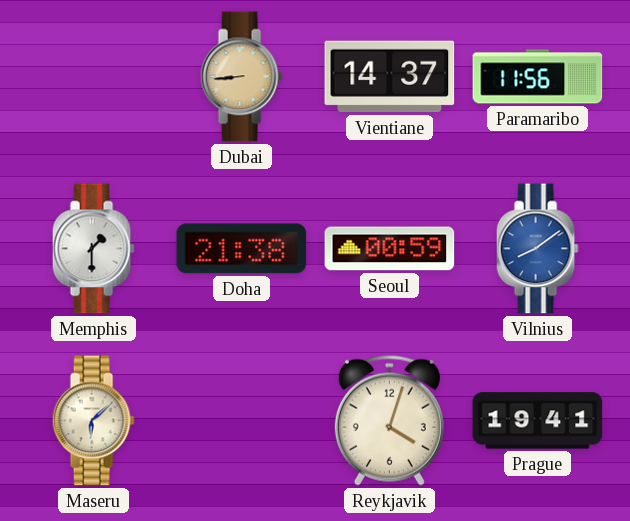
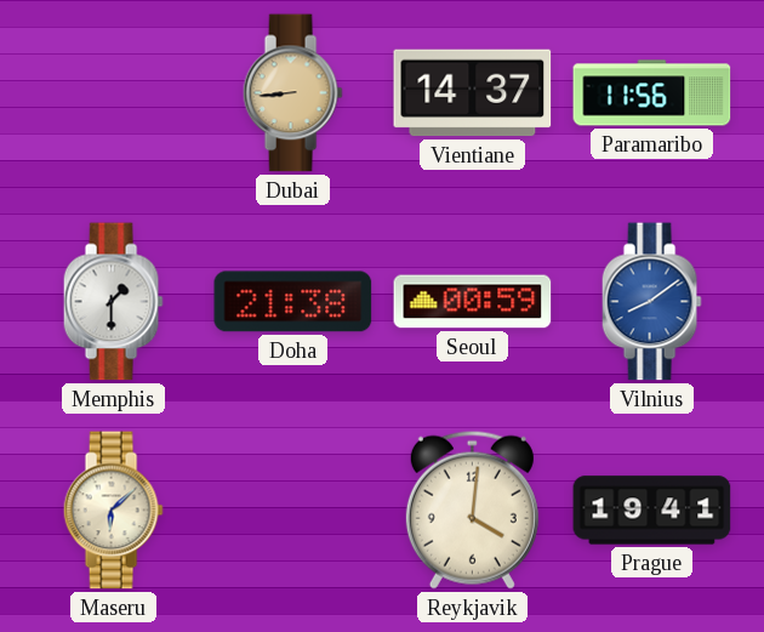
Reykjavik: 4:03 -> 4:01
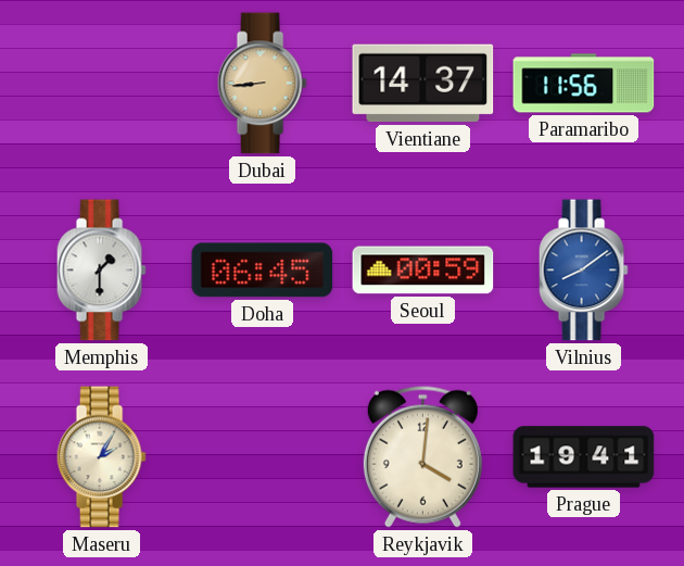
Doha: 21:38 -> 06:45
Maseru: 6:08 -> 2:05
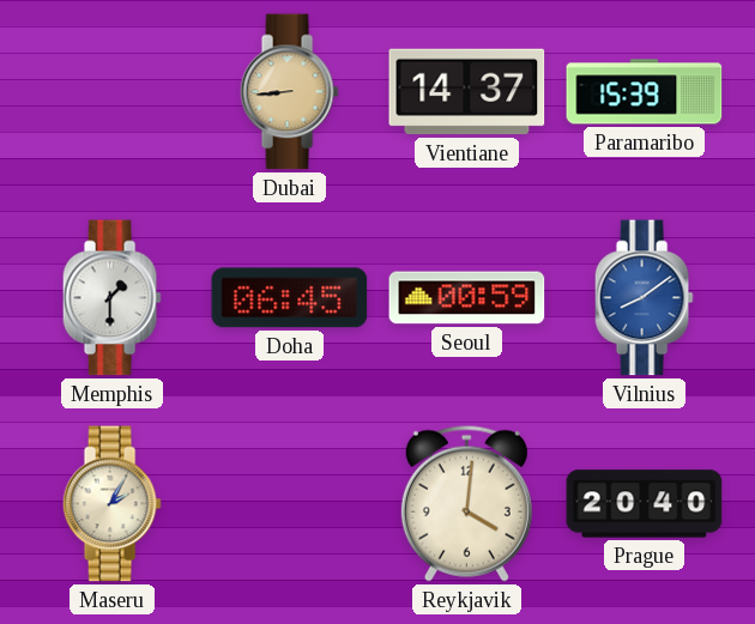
Paramaribo: 11:56 -> 15:39
Prague: 19:41 -> 20:40
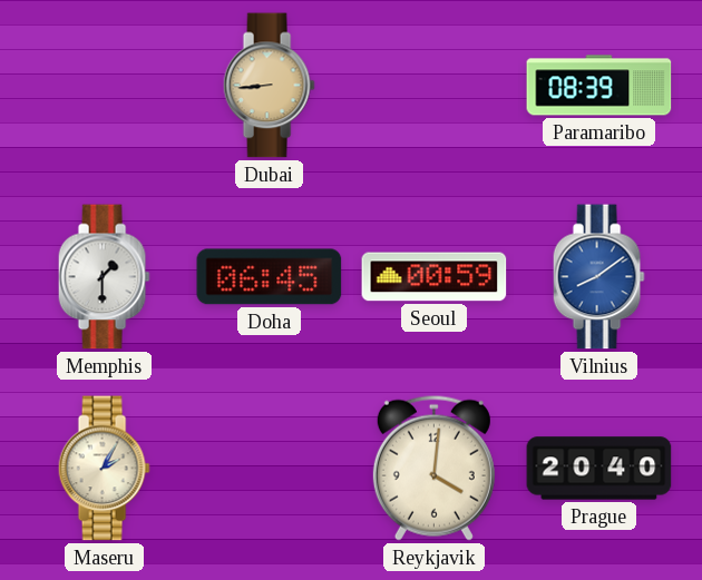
Vientiane: 14:37 -> none
Paramaribo: 15:39 -> 08:39
